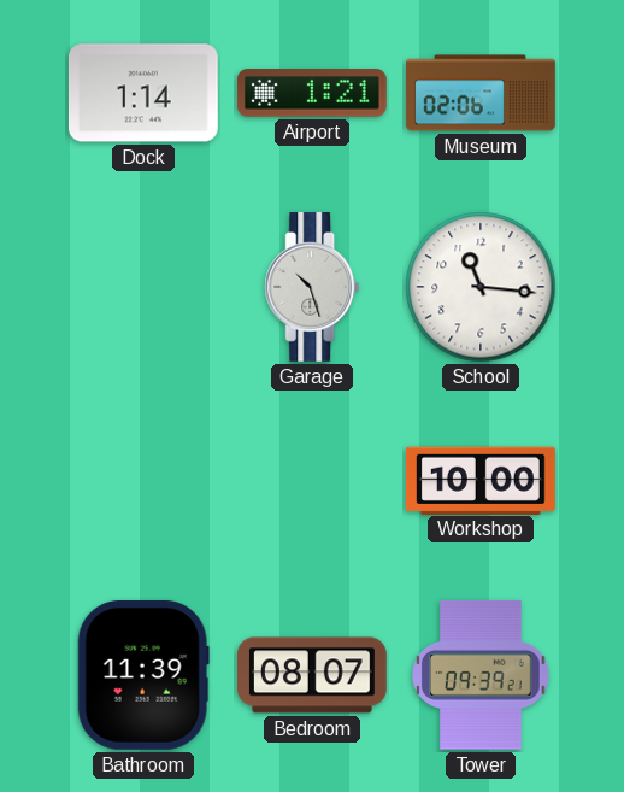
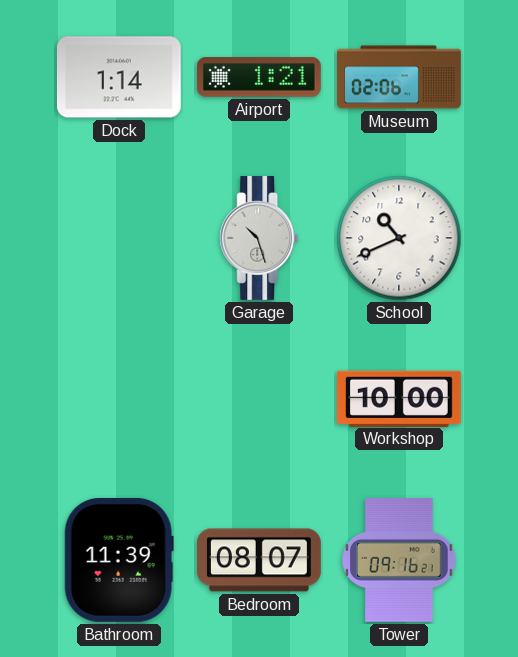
School: 11:16 -> 10:41
Tower: 09:39 -> 09:16
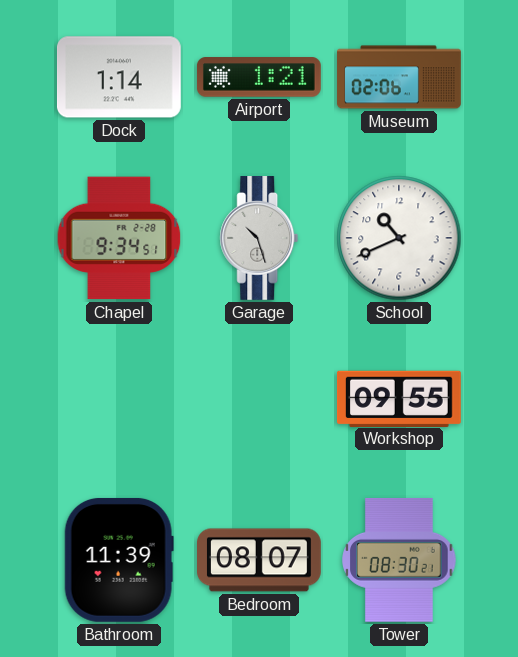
Chapel: none -> 9:34
Workshop: 10:00 -> 09:55
Tower: 09:16 -> 08:30
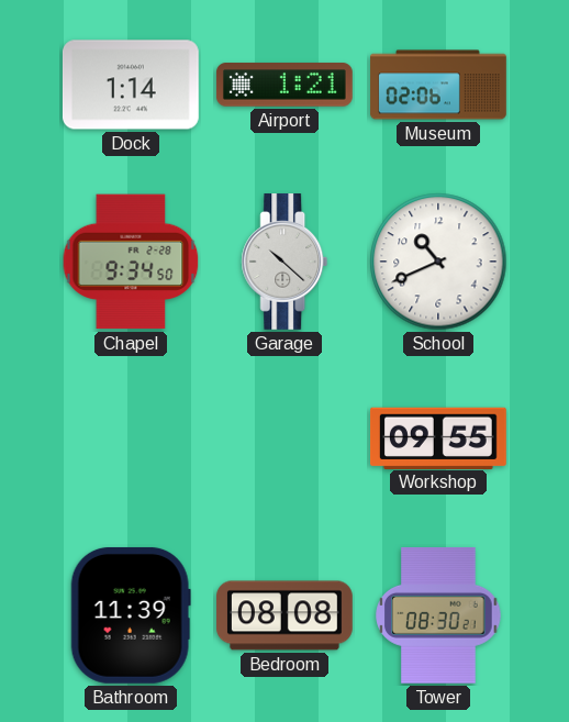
Chapel: 9:34:51 -> 9:34:50
Garage: 10:27 -> 10:22
Bedroom: 08:07 -> 08:08
